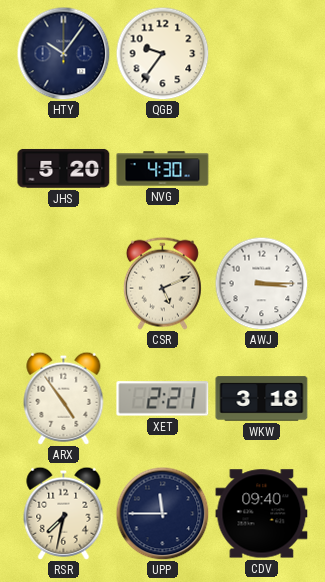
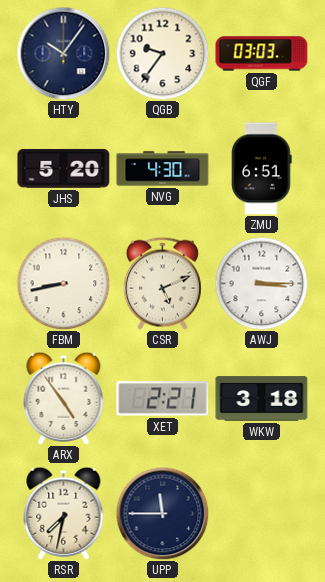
QGF: none -> 03:03
ZMU: none -> 6:51
FBM: none -> 8:43
CDV: 09:40 -> none
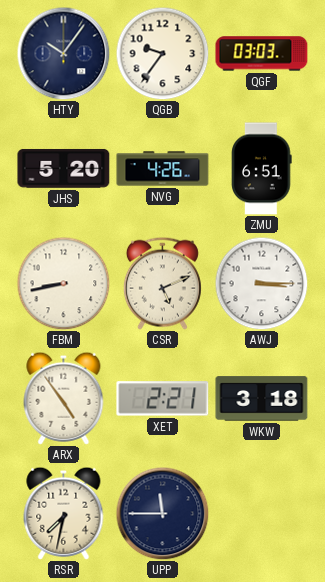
NVG: 4:30 -> 4:26
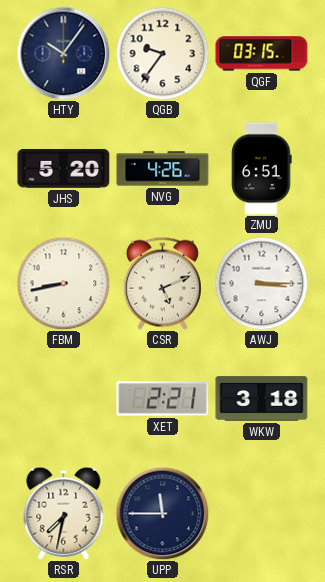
QGF: 03:03 -> 03:15
ARX: 4:54 -> none
